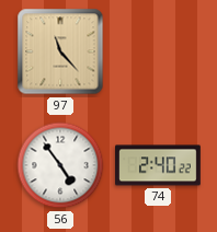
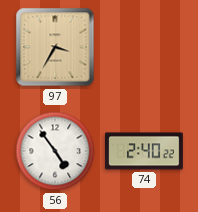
97: 11:23 -> 3:35
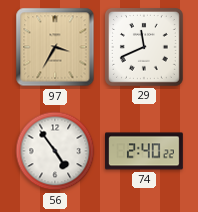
29: none -> 11:41
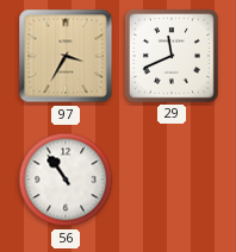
56: 4:54 -> 10:54
74: 2:40 -> none
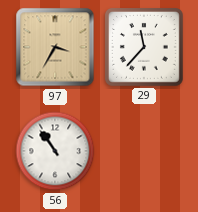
29: 11:41 -> 11:37
